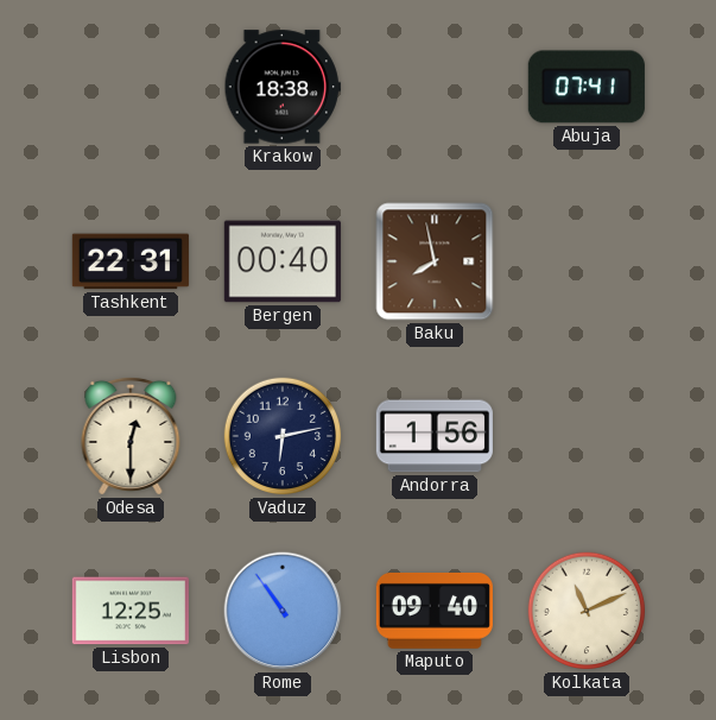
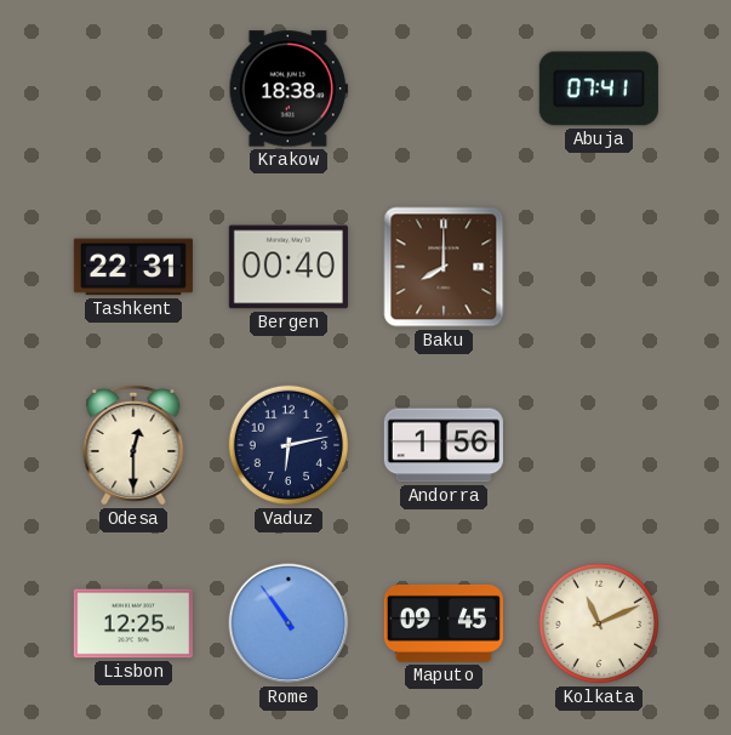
Baku: 7:58 -> 8:00
Maputo: 09:40 -> 09:45
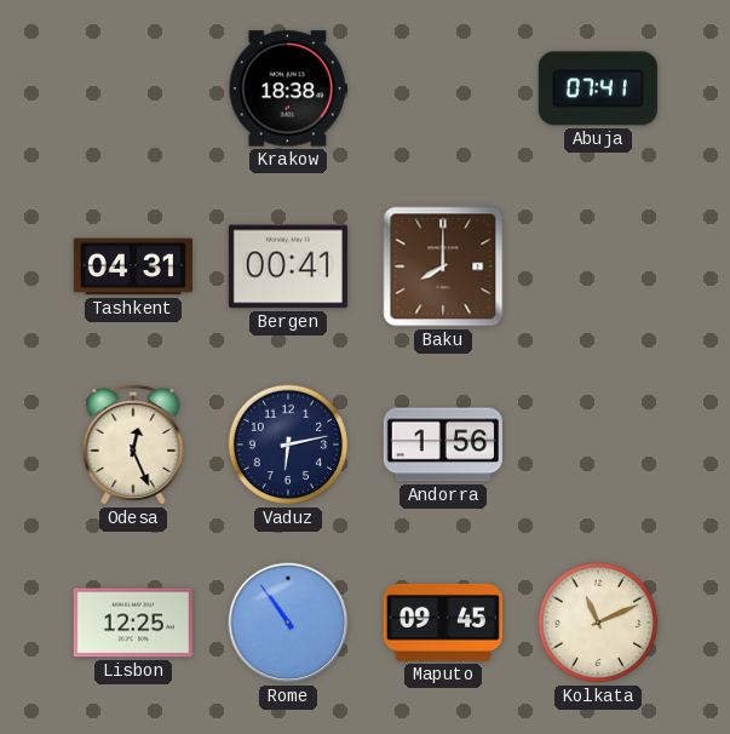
Tashkent: 22:31 -> 04:31
Bergen: 00:40 -> 00:41
Odesa: 12:30 -> 12:26
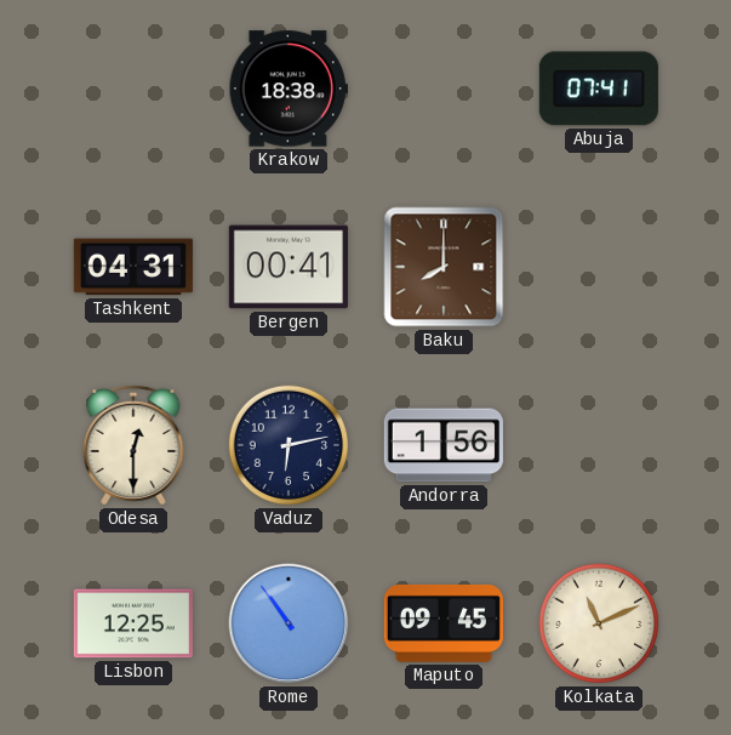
Odesa: 12:26 -> 12:30
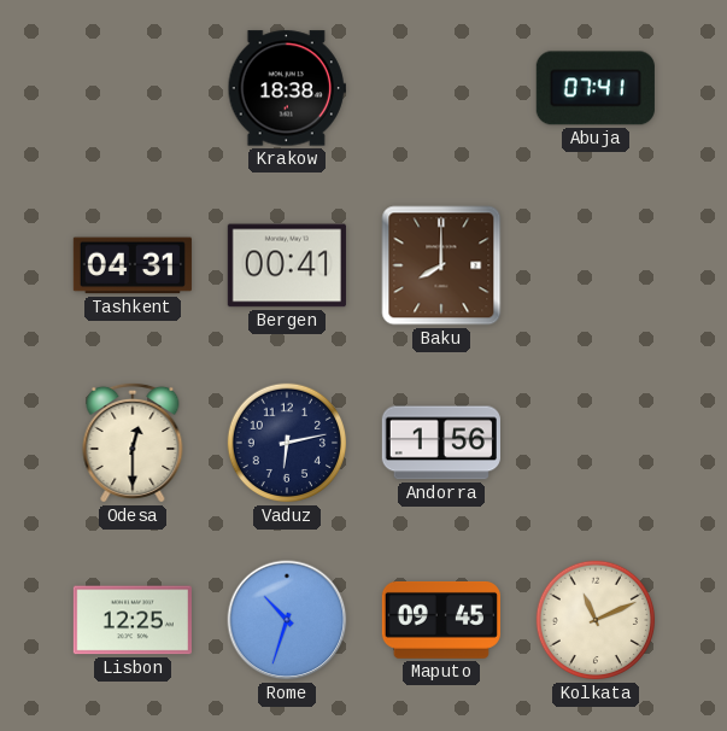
Rome: 10:54 -> 10:33
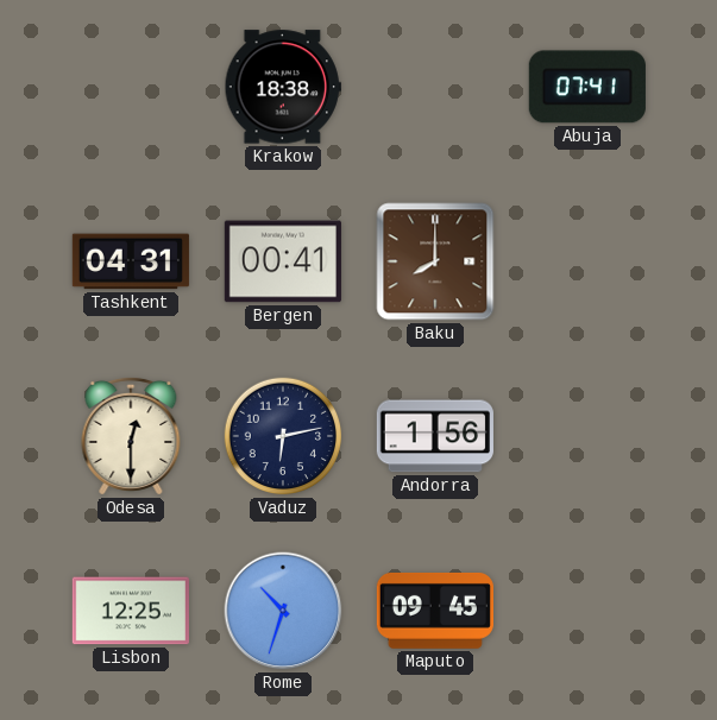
Kolkata: 11:11 -> none
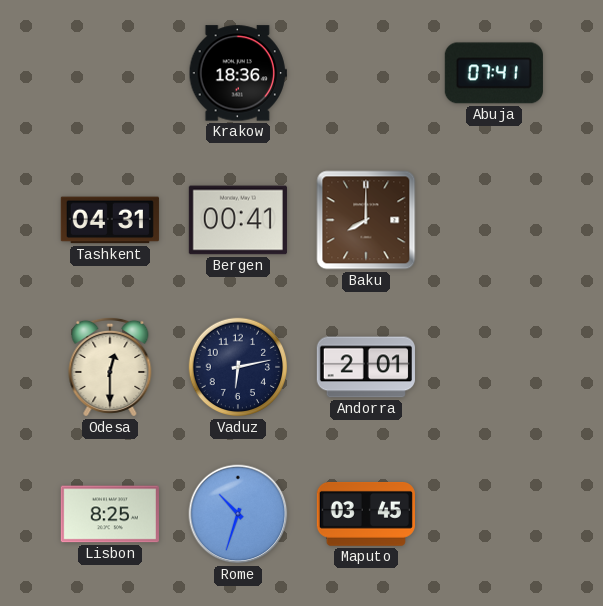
Krakow: 18:38 -> 18:36
Andorra: 1:56 -> 2:01
Lisbon: 12:25 -> 8:25
Maputo: 09:45 -> 03:45
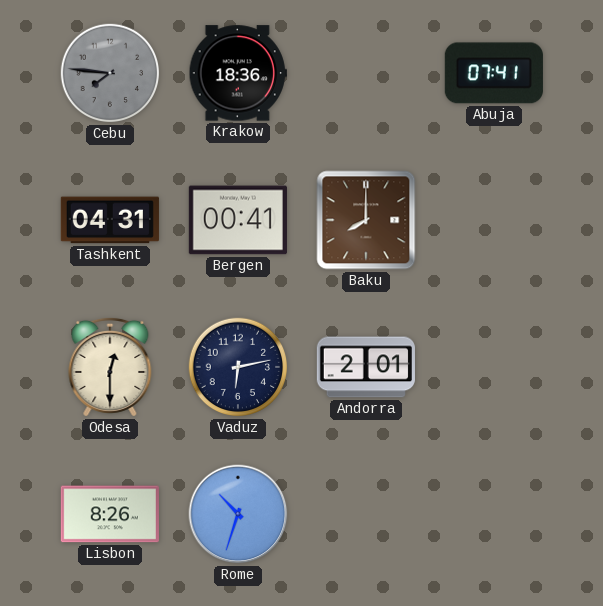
Cebu: none -> 7:46
Lisbon: 8:25 -> 8:26
Maputo: 03:45 -> none
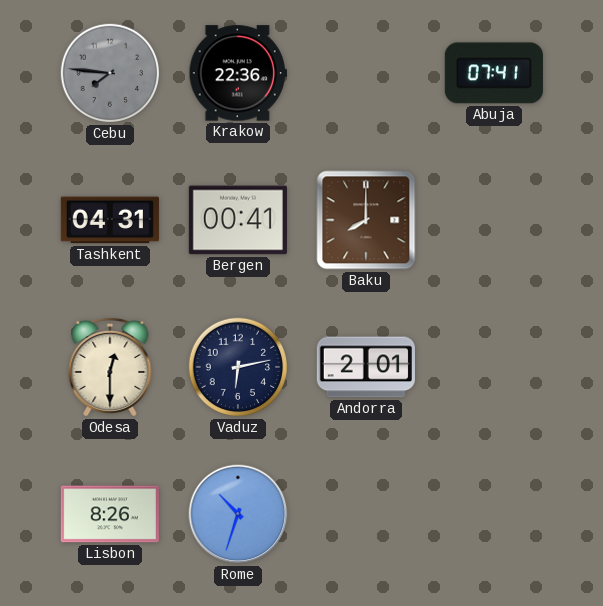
Krakow: 18:36 -> 22:36
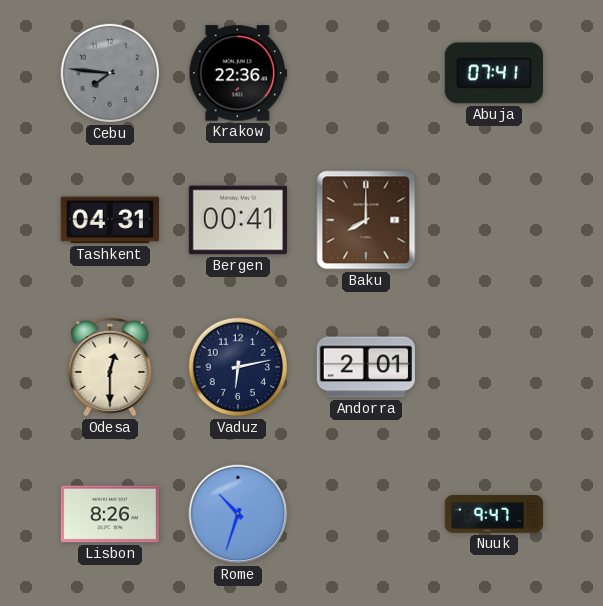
Nuuk: none -> 9:47
